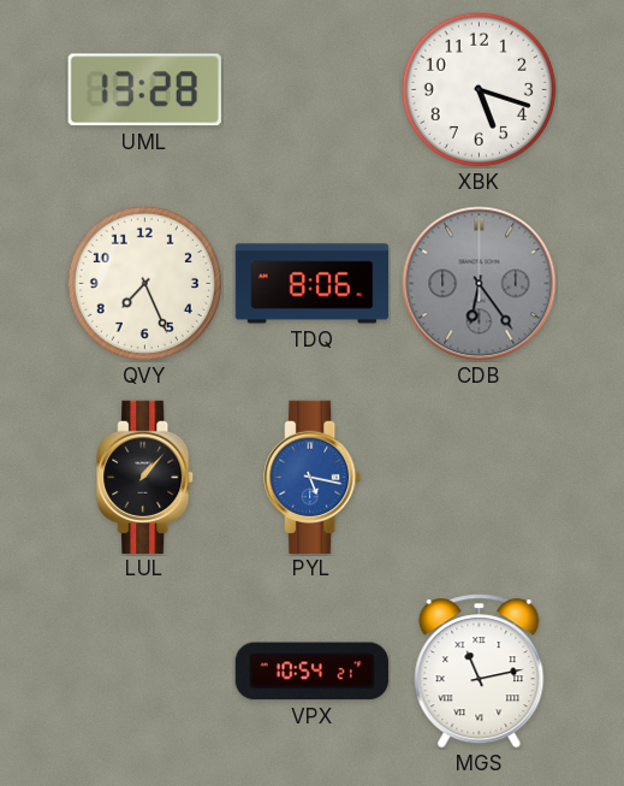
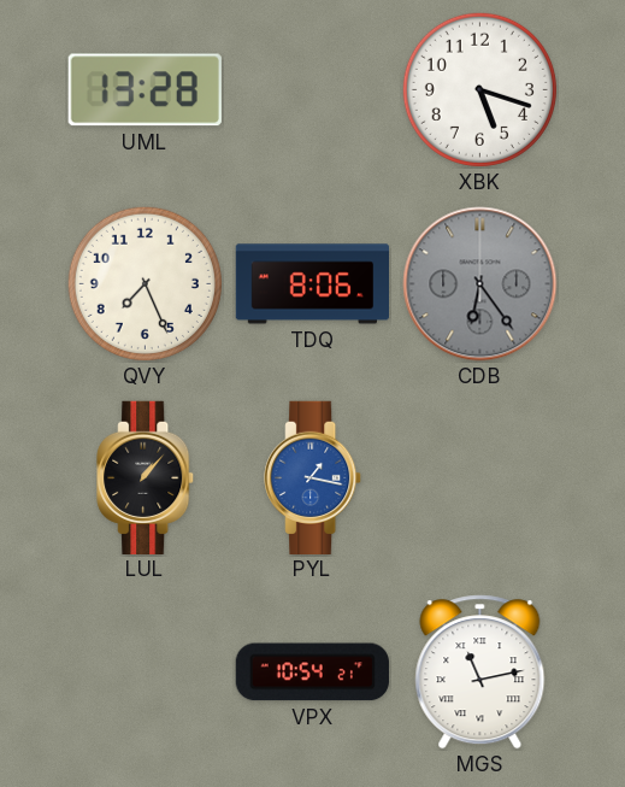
PYL: 5:17 -> 1:17
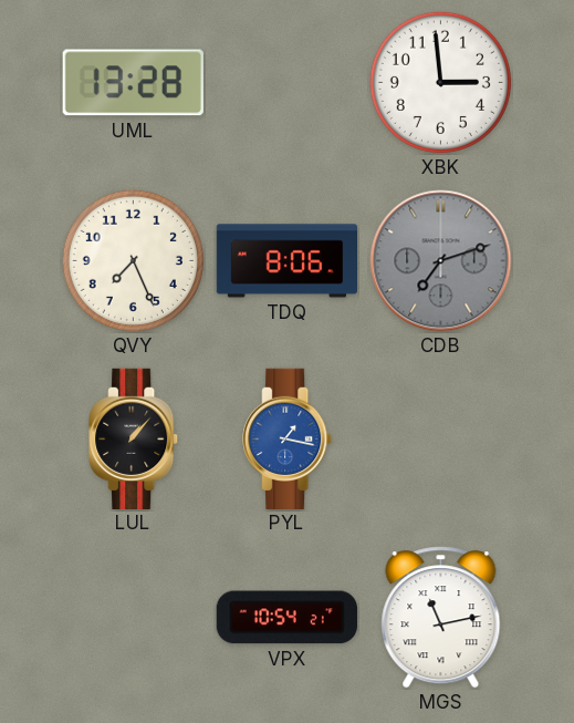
XBK: 5:18 -> 2:59
CDB: 6:24 -> 7:12
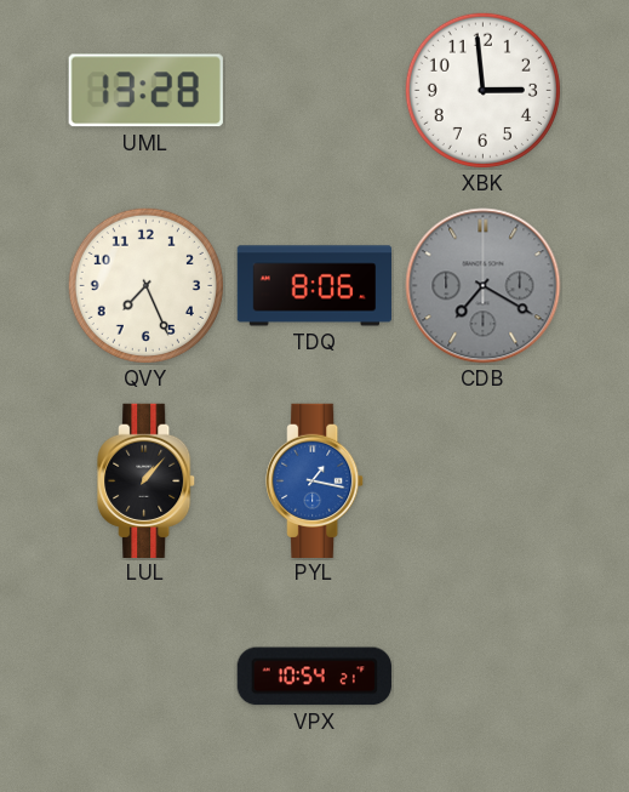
CDB: 7:12 -> 7:20
MGS: 11:13 -> none
